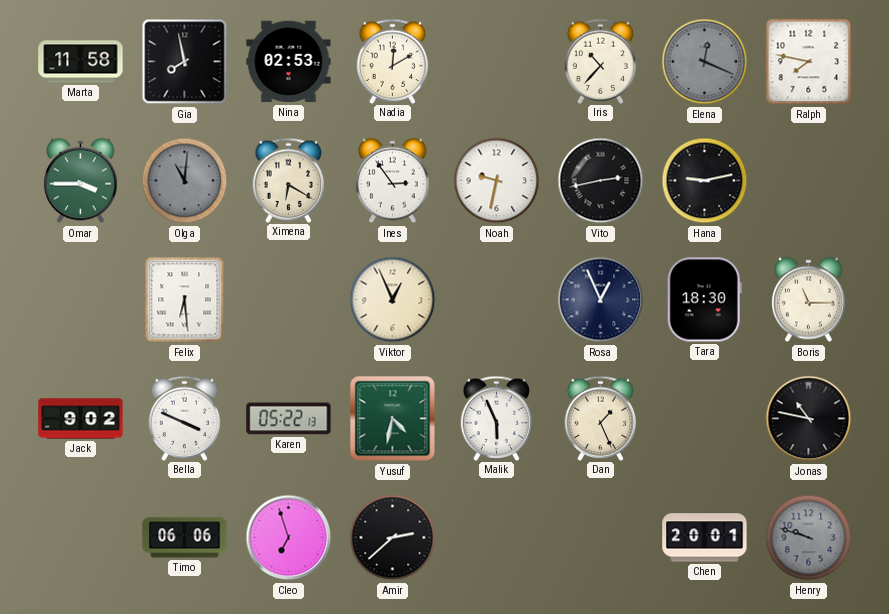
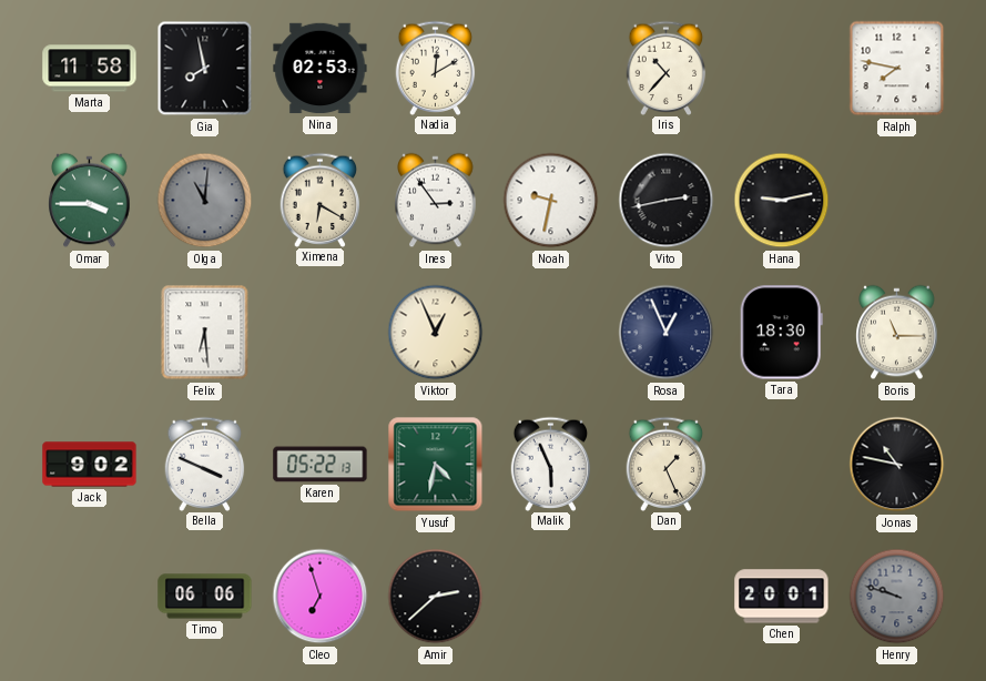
Elena: 12:19 -> none
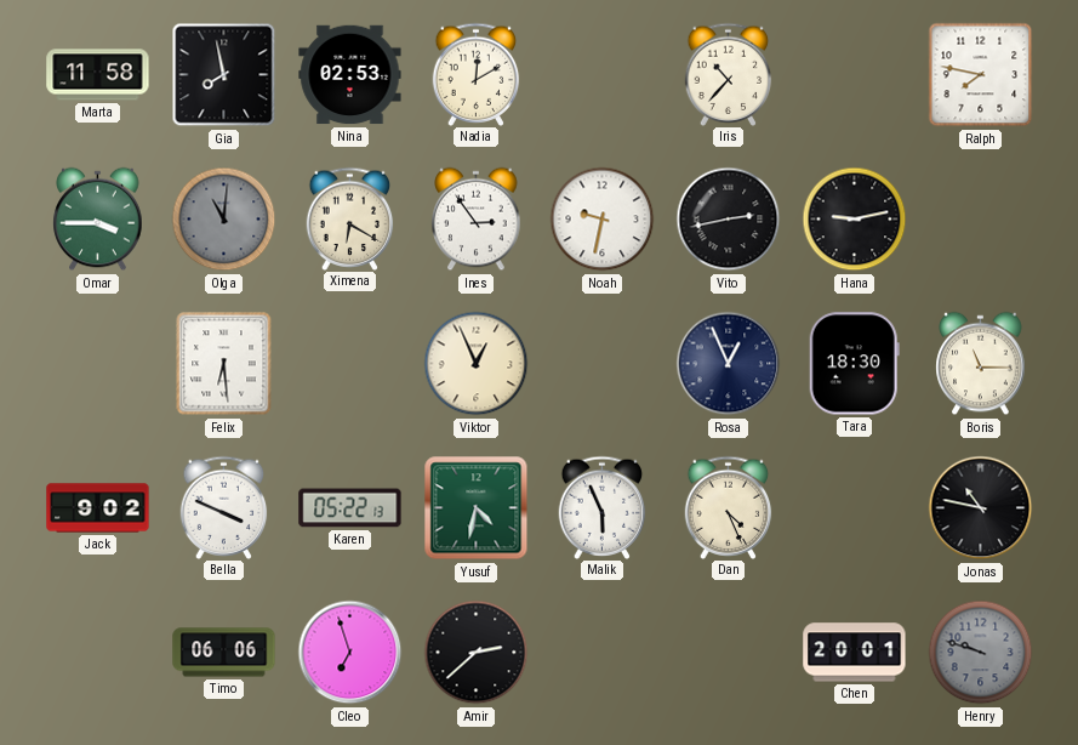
Dan: 1:26 -> 4:26
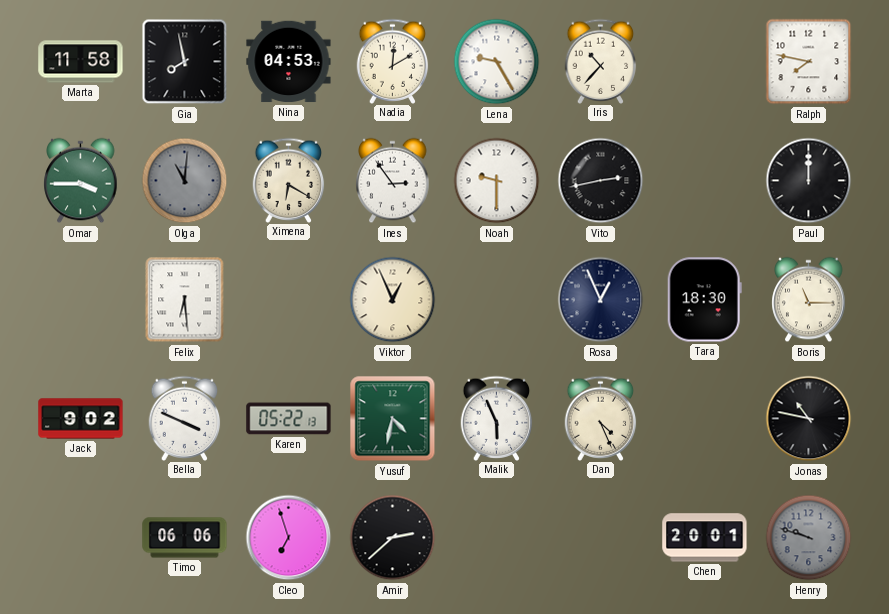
Nina: 02:53 -> 04:53
Lena: none -> 9:25
Noah: 9:32 -> 9:30
Hana: 9:13 -> none
Paul: none -> 12:00
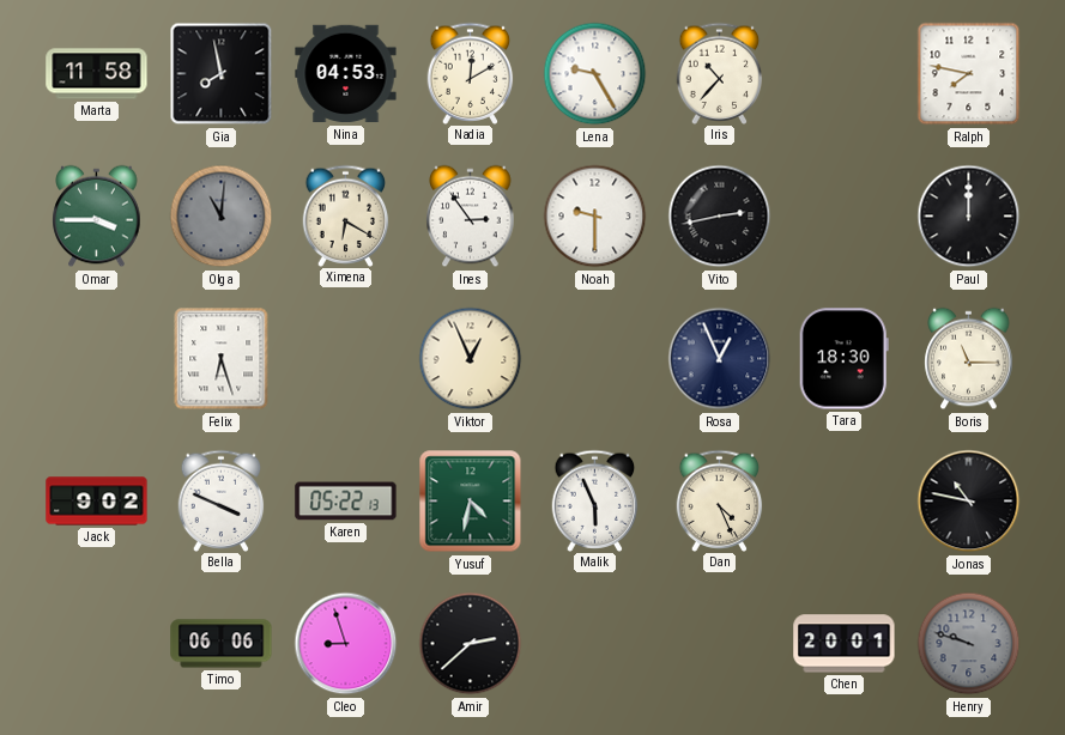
Felix: 6:29 -> 6:27
Cleo: 6:57 -> 8:57
